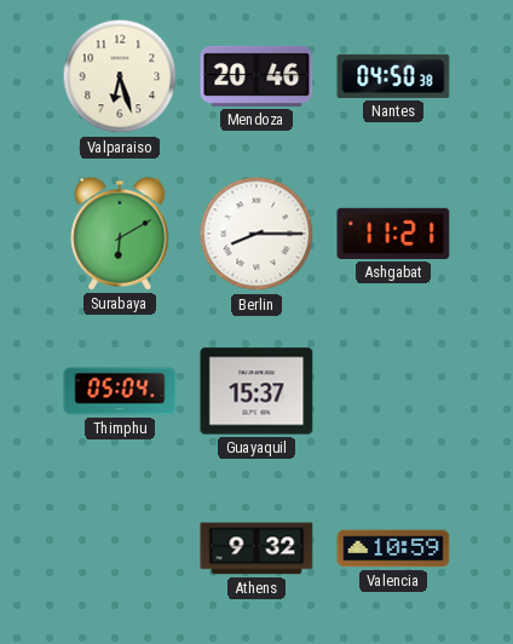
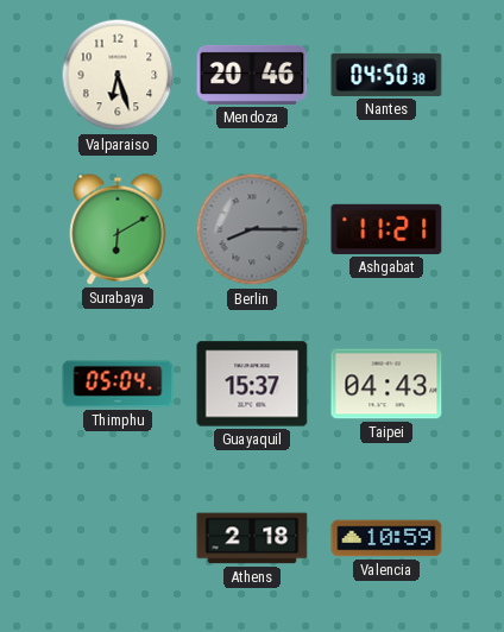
Berlin dial: white -> grey
Taipei: none -> 04:43
Athens: 9:32 -> 2:18
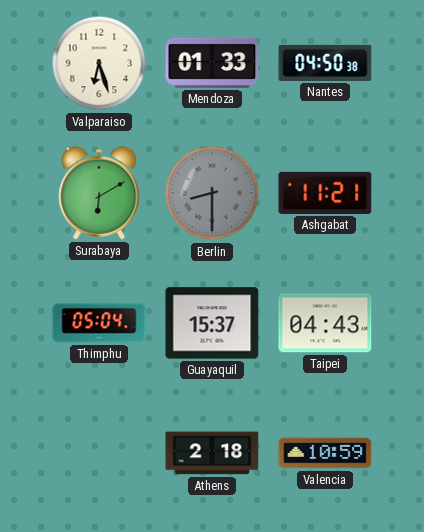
Mendoza: 20:46 -> 01:33
Berlin: 8:15 -> 8:30
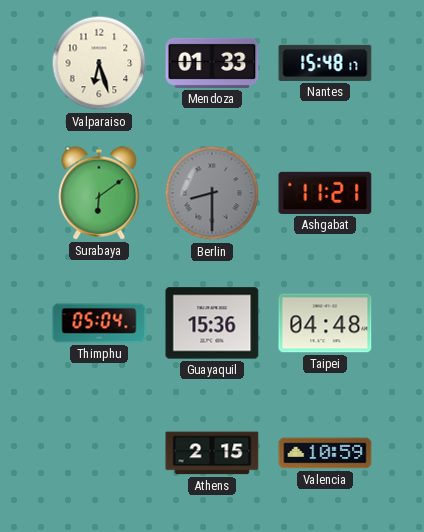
Nantes: 04:50 -> 15:48
Surabaya: 6:10 -> 6:09
Guayaquil: 15:37 -> 15:36
Taipei: 04:43 -> 04:48
Athens: 2:18 -> 2:15
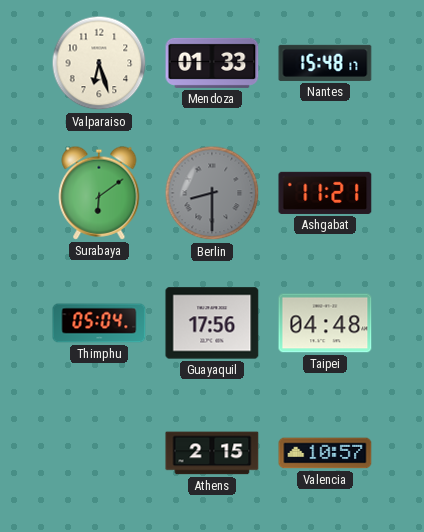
Guayaquil: 15:36 -> 17:56
Valencia: 10:59 -> 10:57
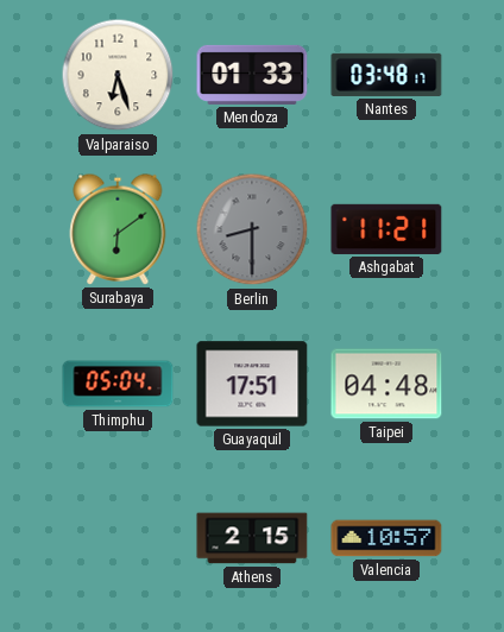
Nantes: 15:48 -> 03:48
Guayaquil: 17:56 -> 17:51
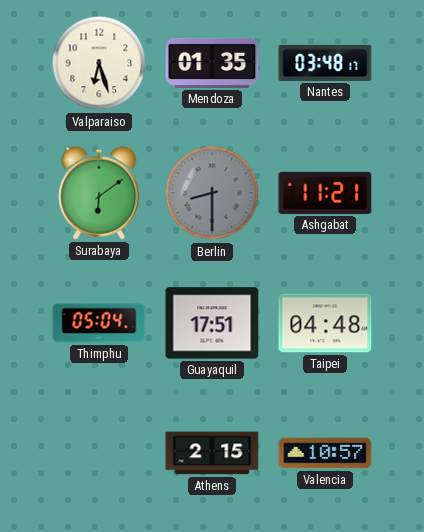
Mendoza: 01:33 -> 01:35
